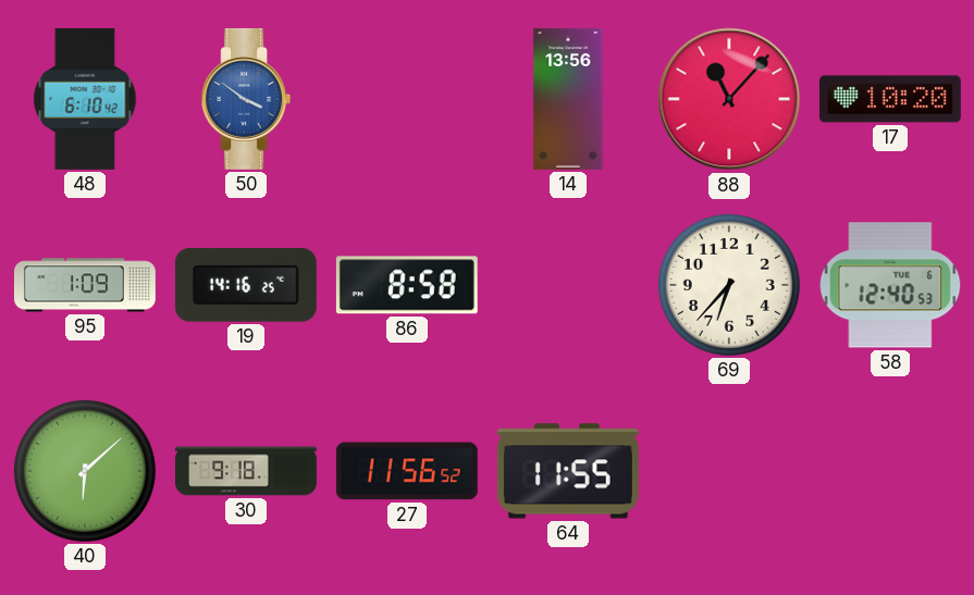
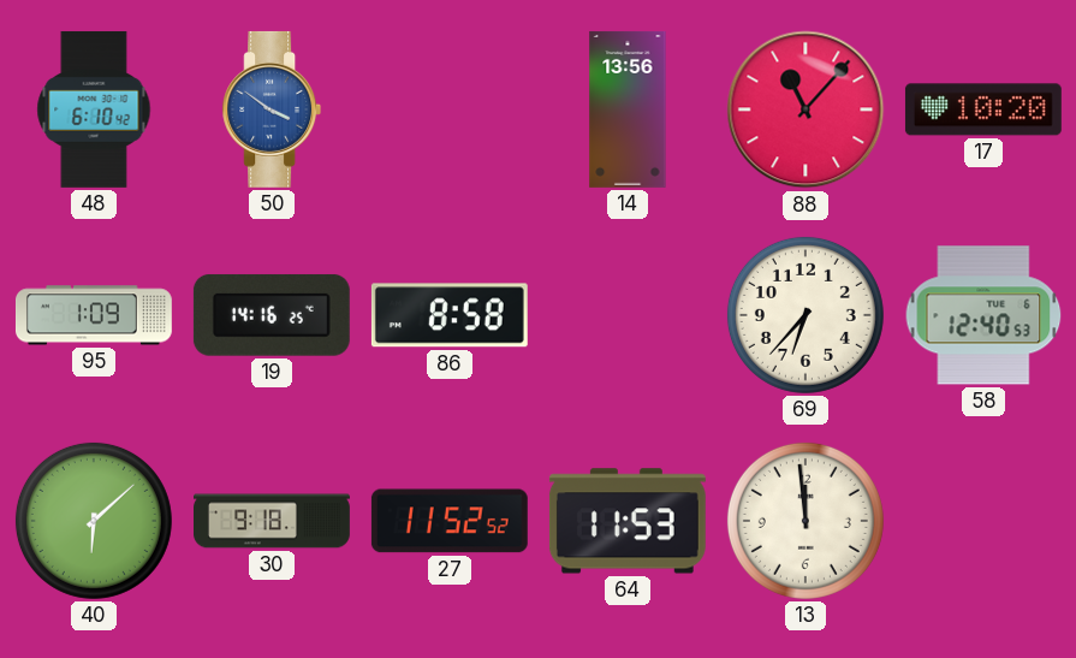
27: 11:56 -> 11:52
64: 11:55 -> 11:53
13: none -> 11:59
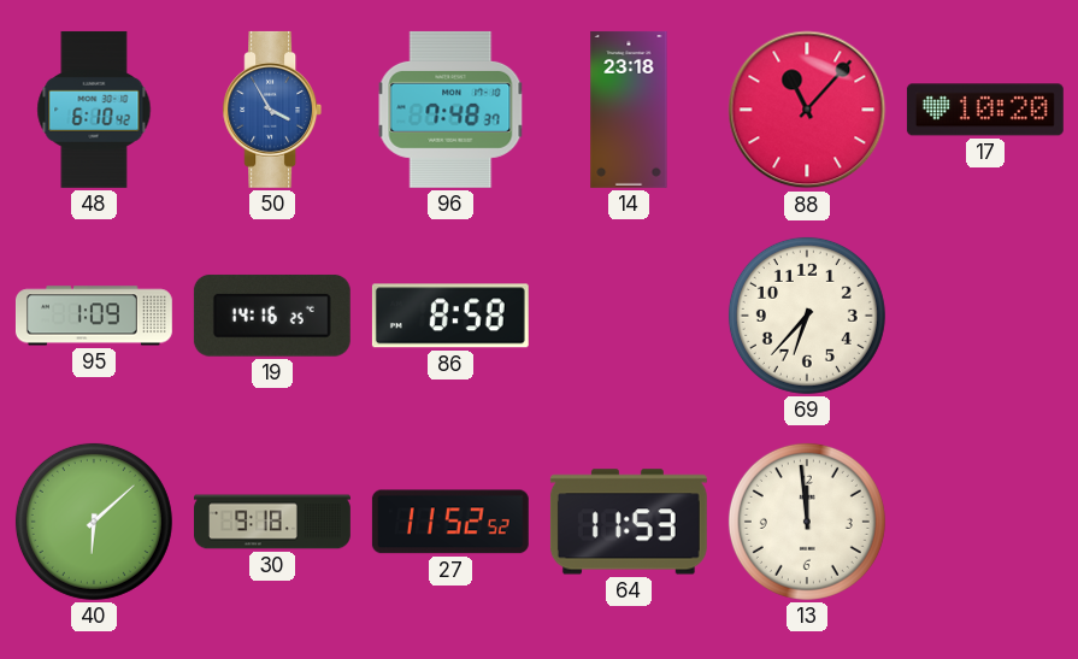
50: 3:51 -> 3:55
96: none -> 7:48
14: 13:56 -> 23:18
58: 12:40 -> none
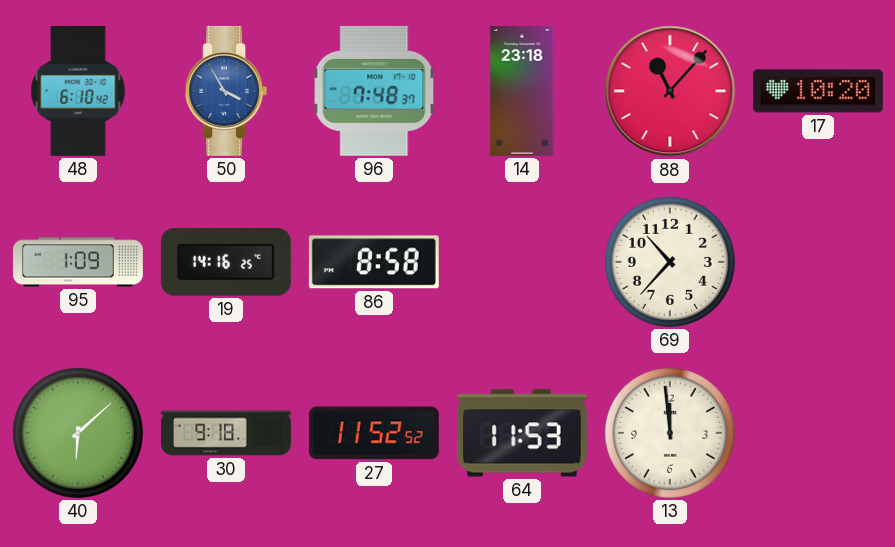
69: 6:37 -> 10:37
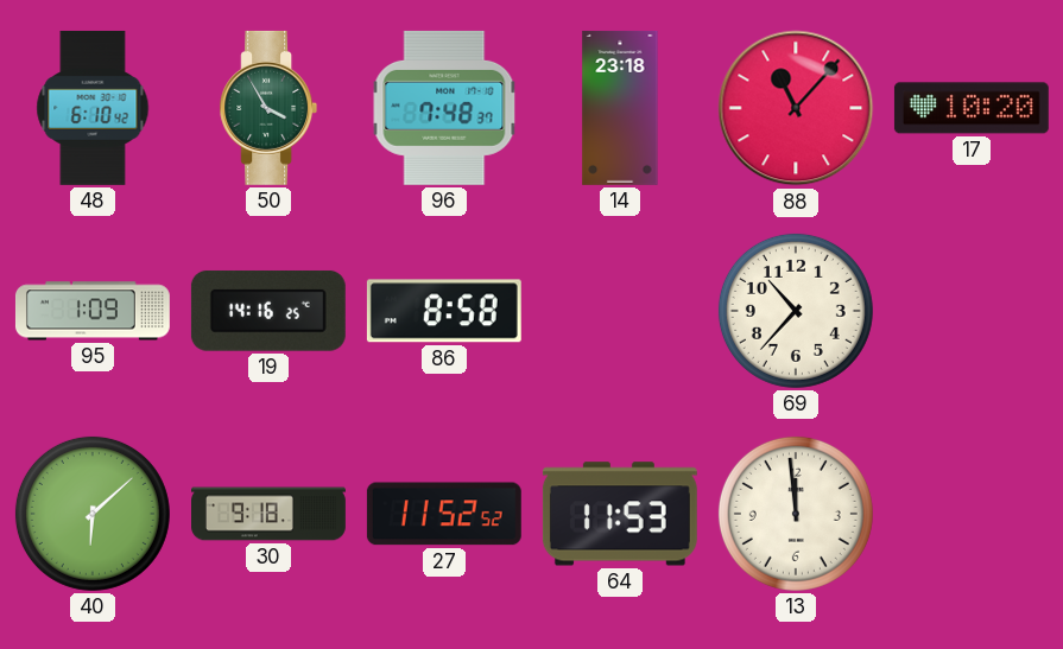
50 dial: blue -> green
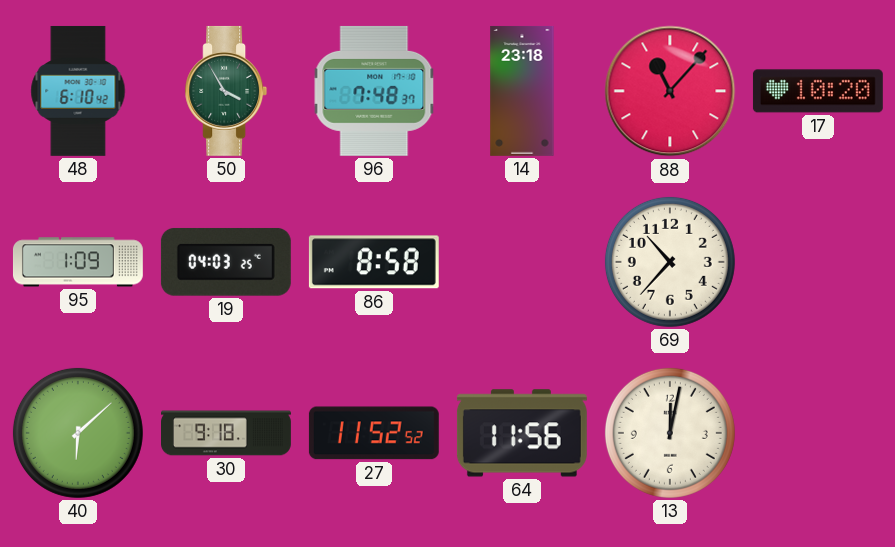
19: 14:16 -> 04:03
64: 11:53 -> 11:56
13: 11:59 -> 12:02
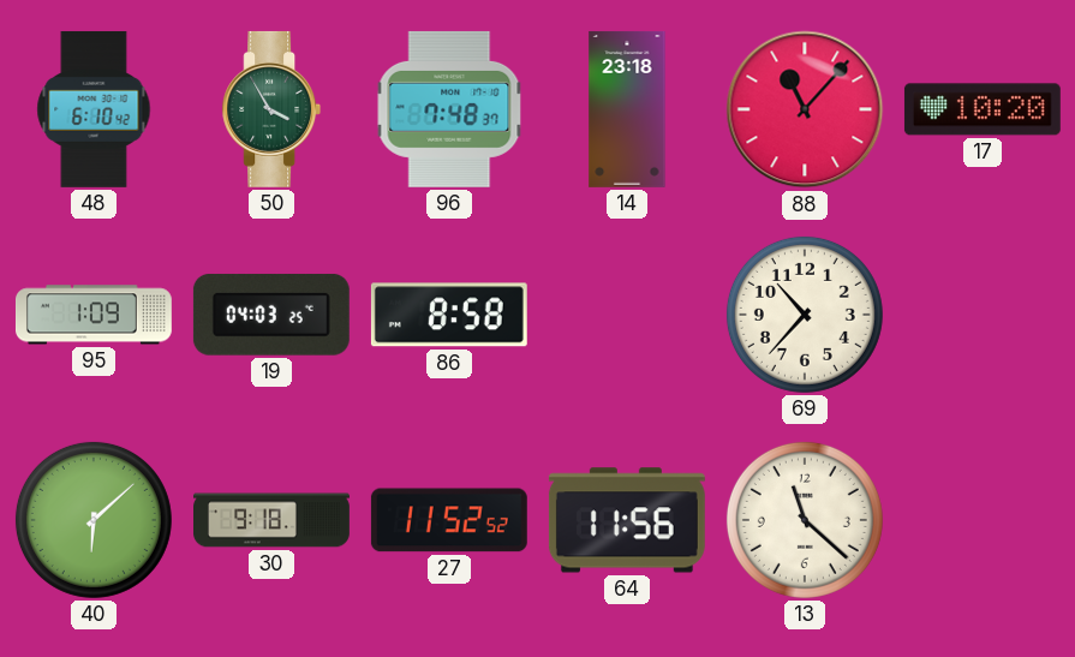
13: 12:02 -> 11:22
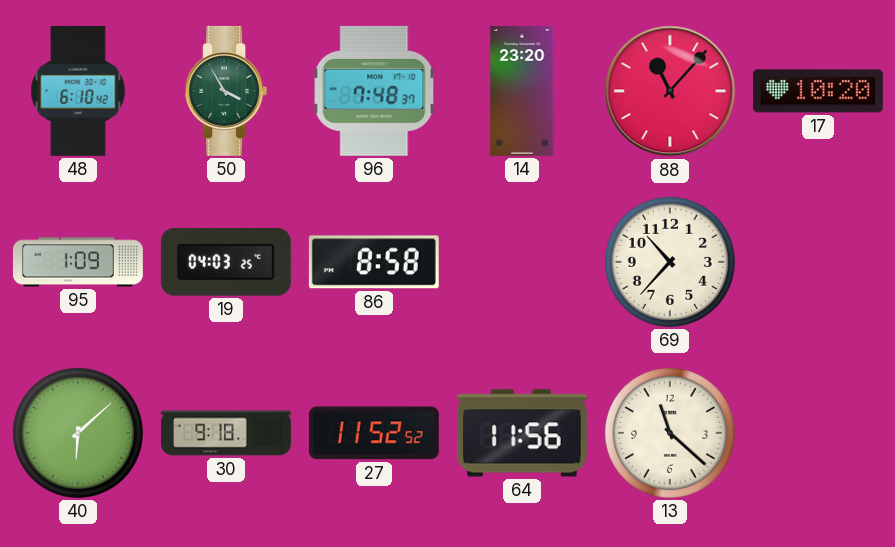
14: 23:18 -> 23:20
